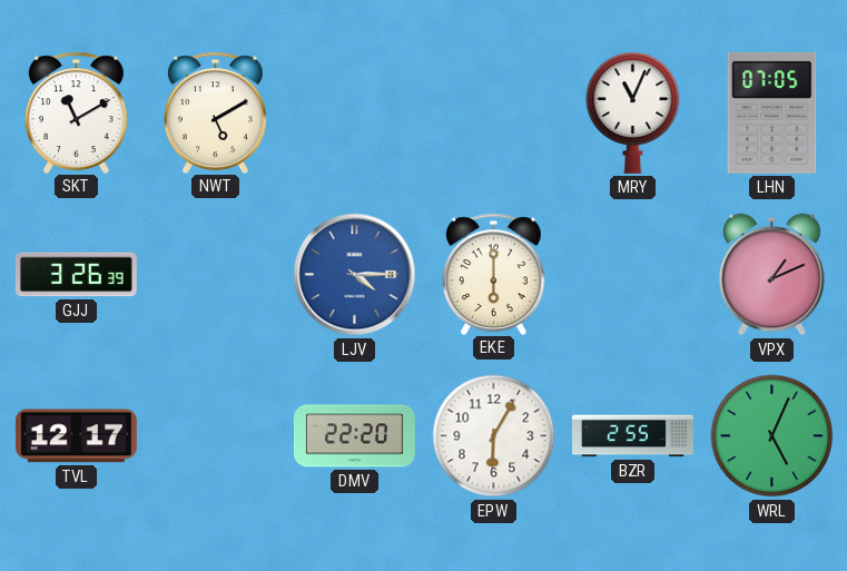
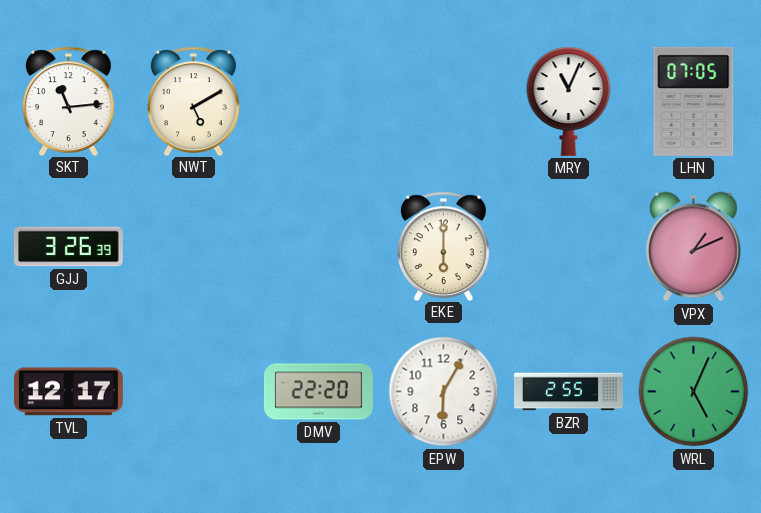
SKT: 11:10 -> 11:14
LJV: 4:15 -> none
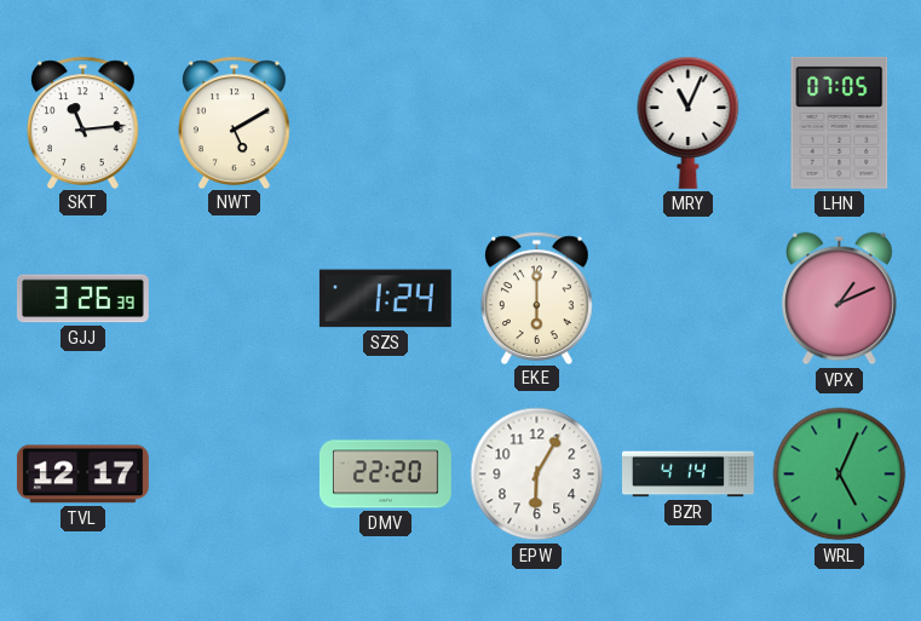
SZS: none -> 1:24
BZR: 2:55 -> 4:14
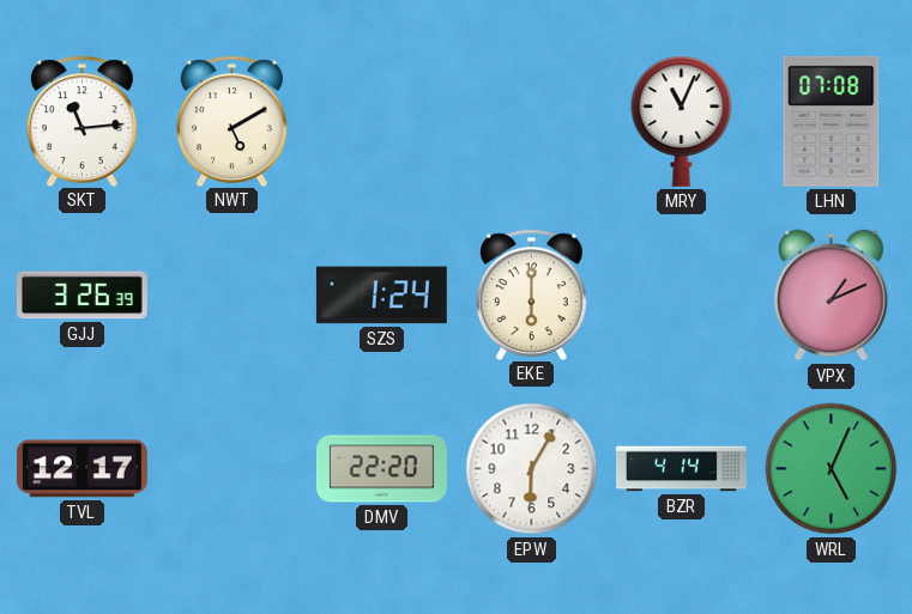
LHN: 07:05 -> 07:08
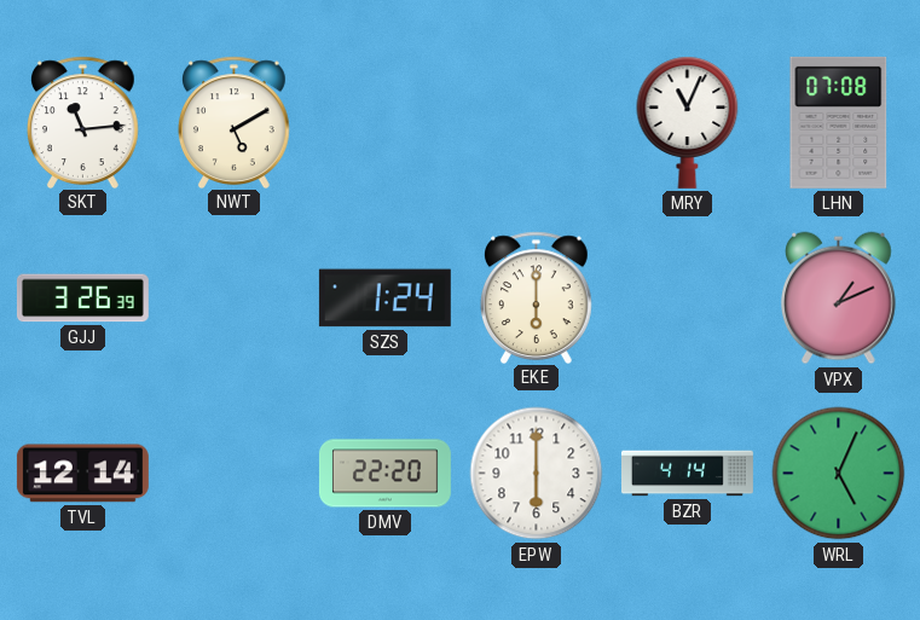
TVL: 12:17 -> 12:14
EPW: 6:05 -> 6:00
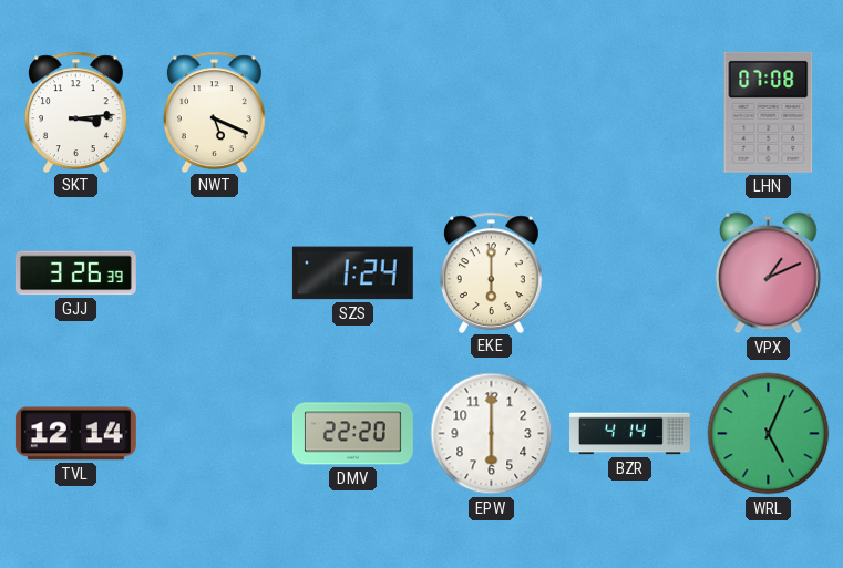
SKT: 11:14 -> 3:14
NWT: 5:10 -> 5:19
MRY: 11:04 -> none
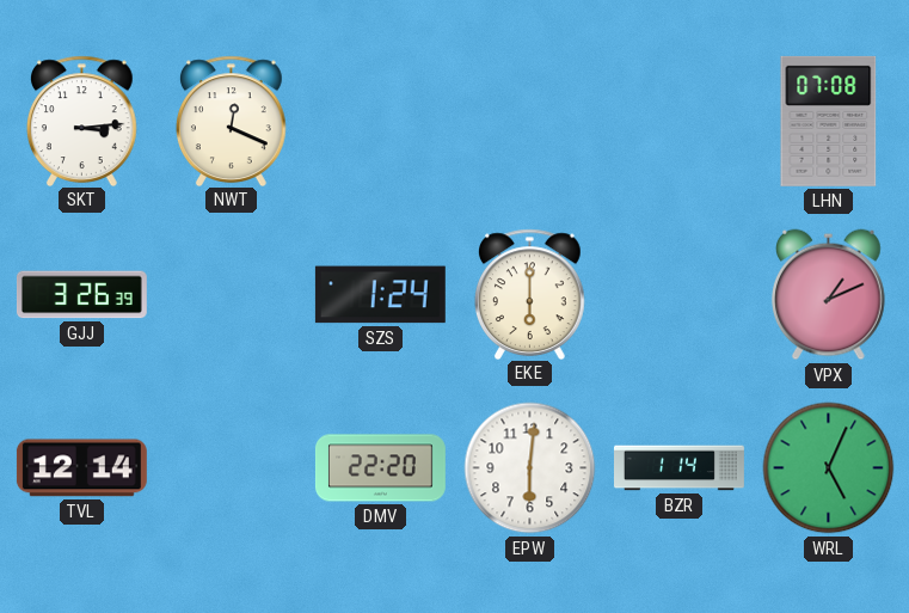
NWT: 5:19 -> 12:19
EPW: 6:00 -> 6:01
BZR: 4:14 -> 1:14
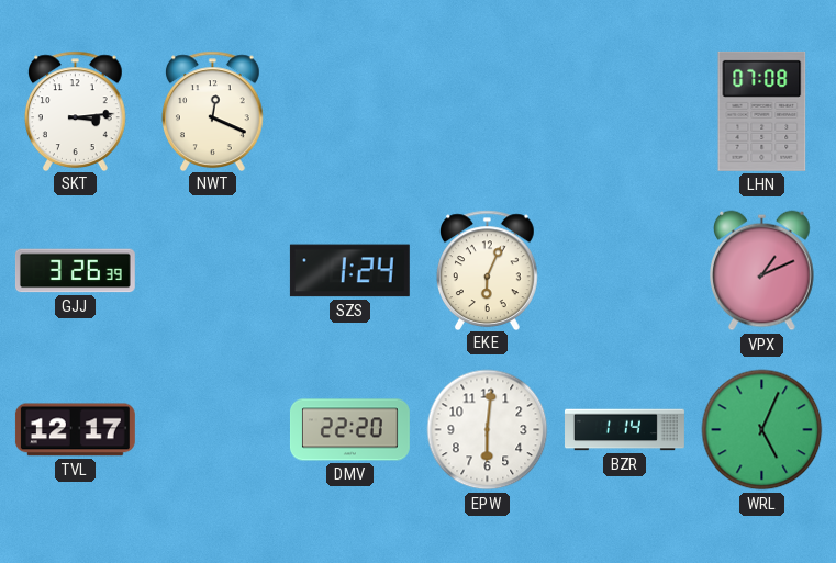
EKE: 6:00 -> 6:04
TVL: 12:14 -> 12:17
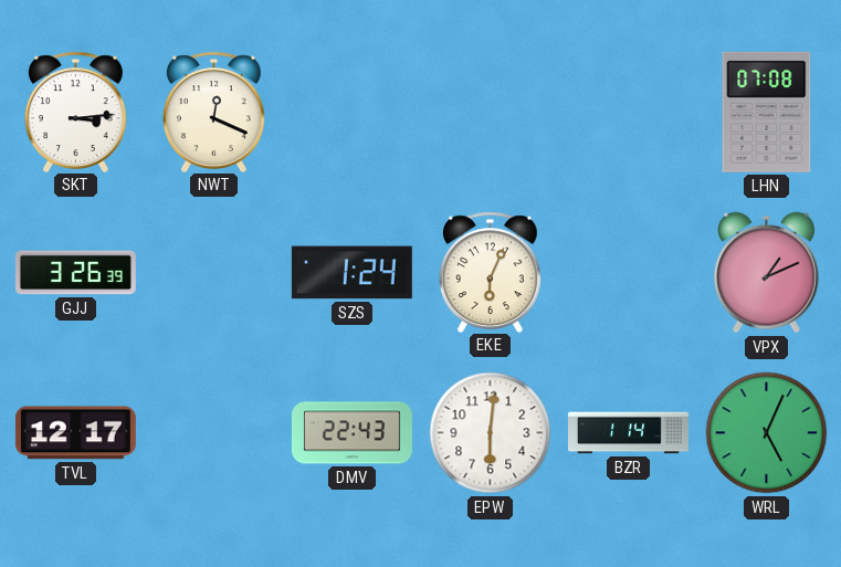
DMV: 22:20 -> 22:43
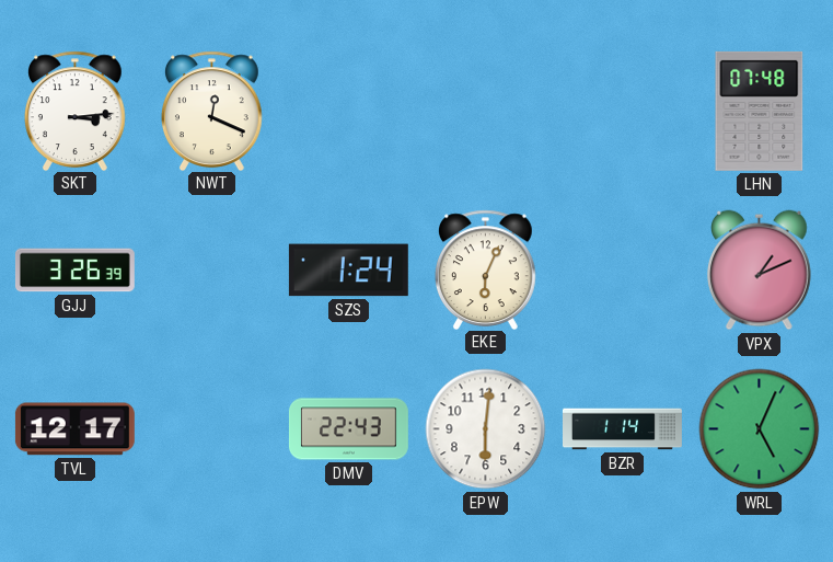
LHN: 07:08 -> 07:48
